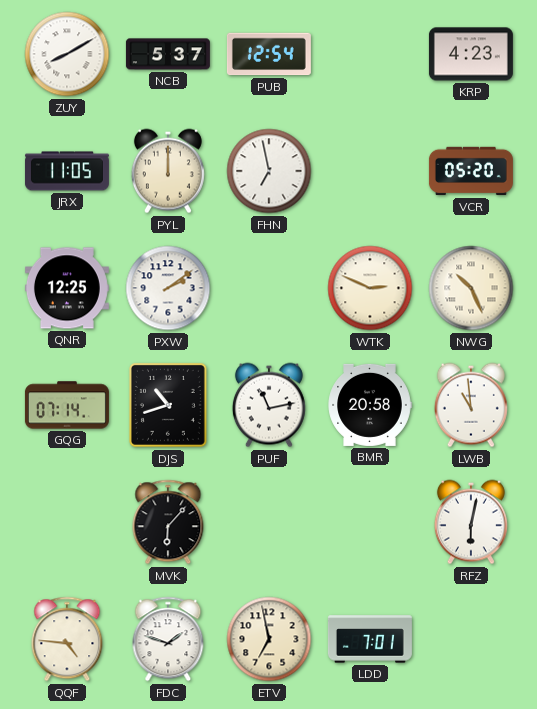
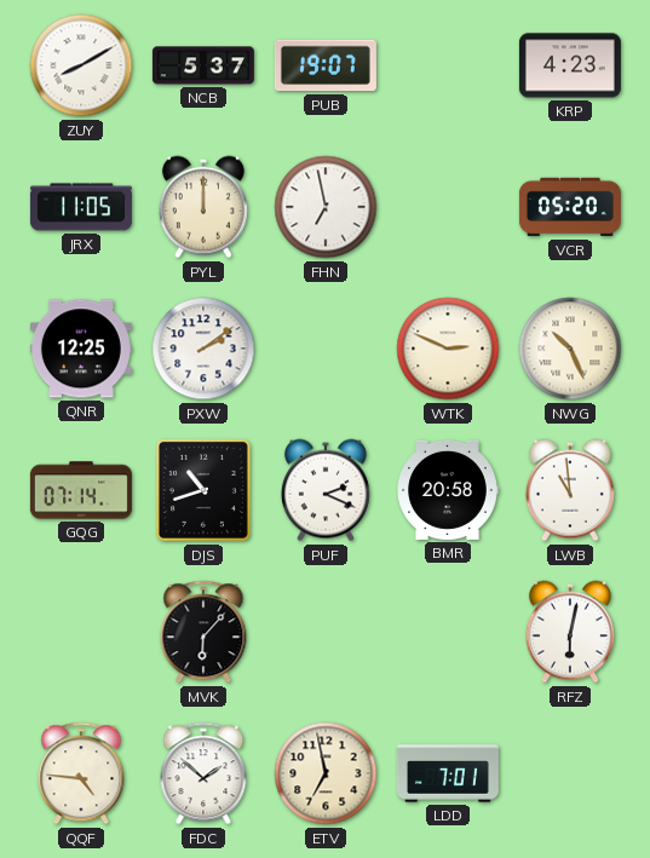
PUB: 12:54 -> 19:07
PUF: 11:13 -> 2:19
FDC: 1:48 -> 1:52
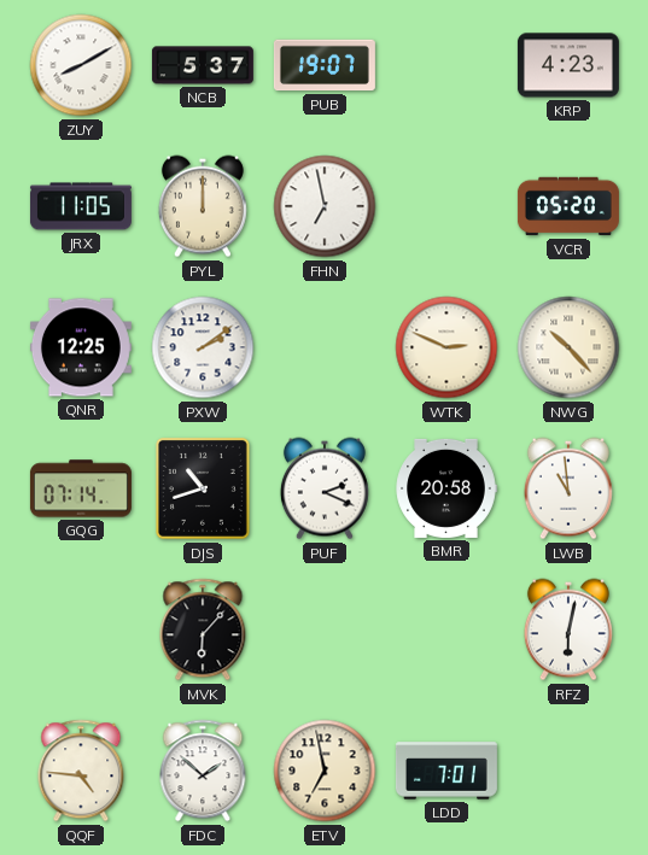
NWG: 10:26 -> 10:23
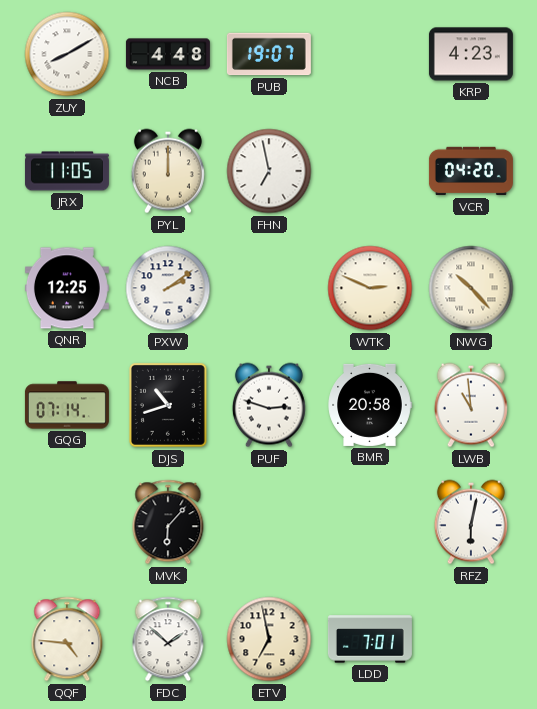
NCB: 5:37 -> 4:48
VCR: 05:20 -> 04:20
PUF: 2:19 -> 2:48
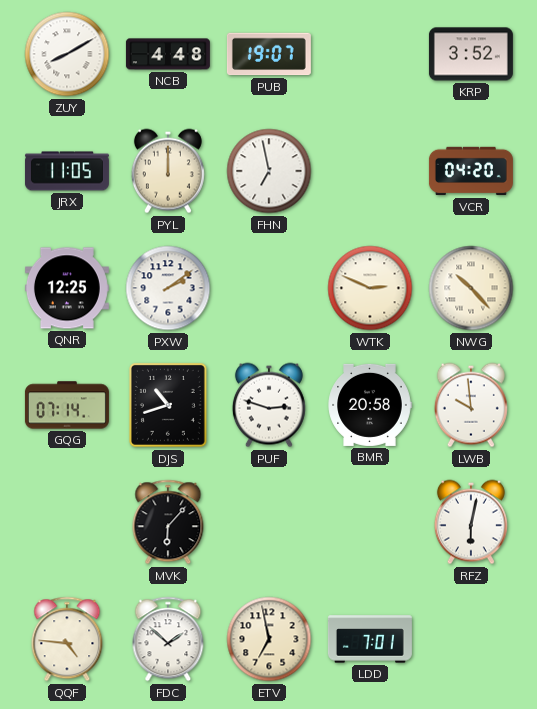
KRP: 4:23 -> 3:52
LWB: 10:59 -> 9:59
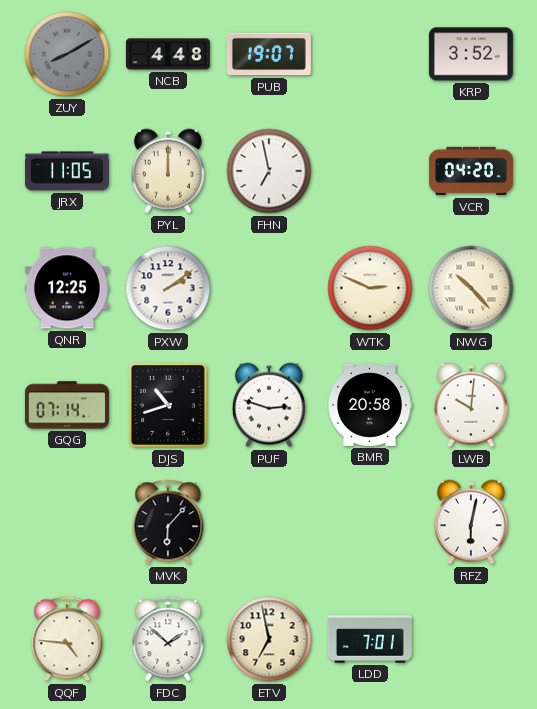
ZUY dial: white -> grey
LWB: 9:59 -> 10:01
